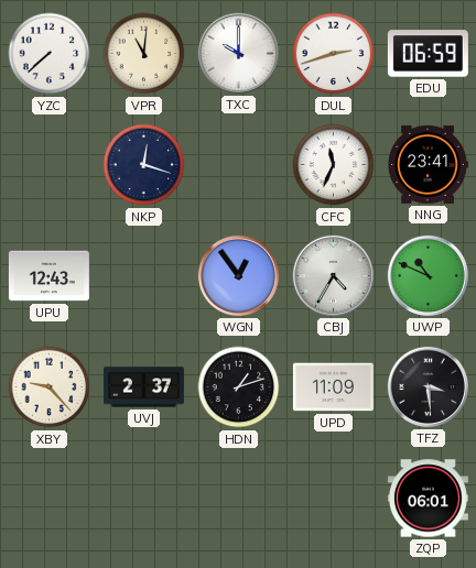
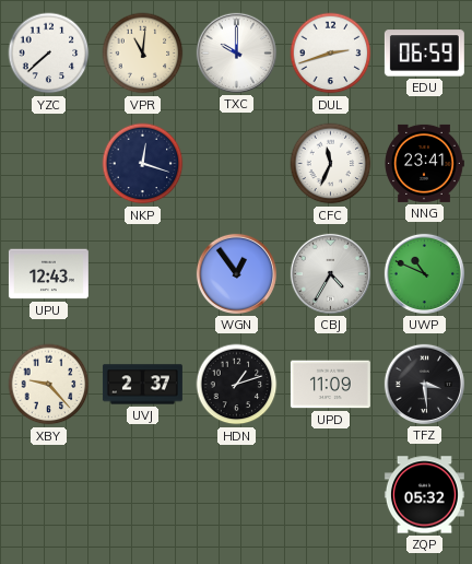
ZQP: 06:01 -> 05:32
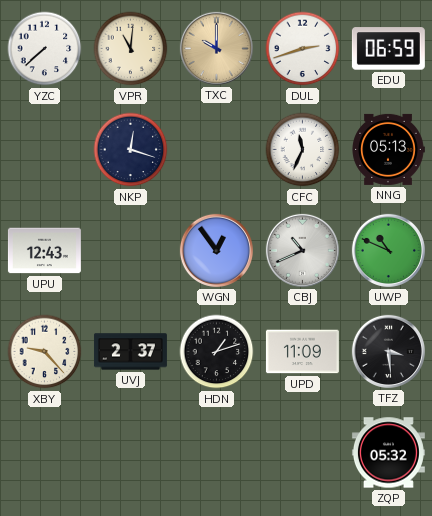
TXC dial: white -> champagne
NNG: 23:41 -> 05:13
CBJ: 4:35 -> 10:41
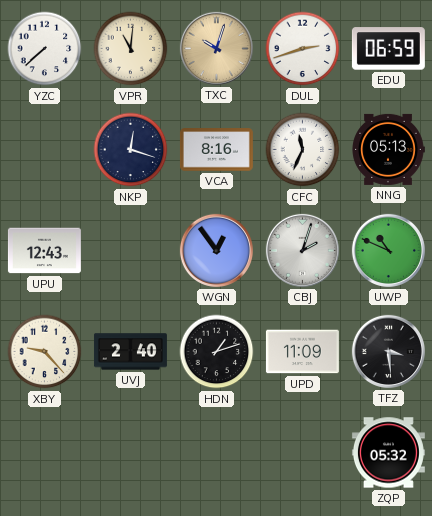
TXC: 10:00 -> 10:03
VCA: none -> 8:16
CBJ: 10:41 -> 2:03
UVJ: 2:37 -> 2:40
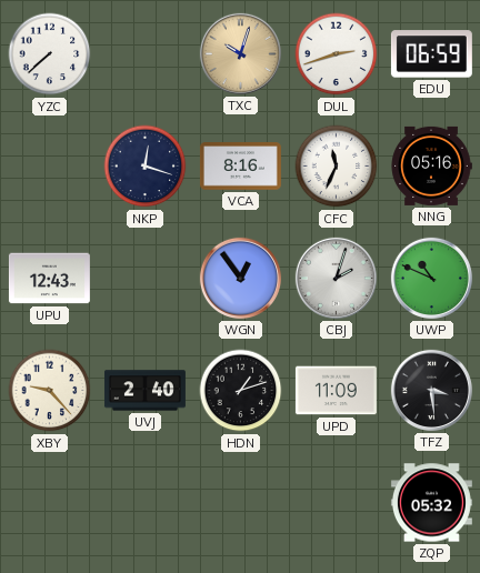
VPR: 11:01 -> none
NNG: 05:13 -> 05:16
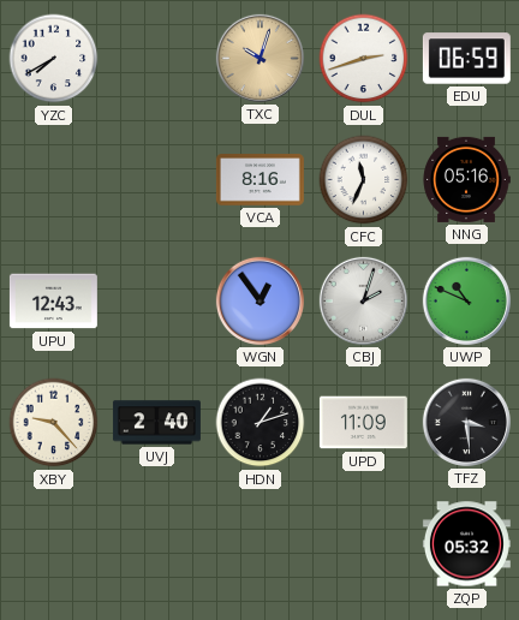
YZC: 7:38 -> 7:40
NKP: 12:18 -> none
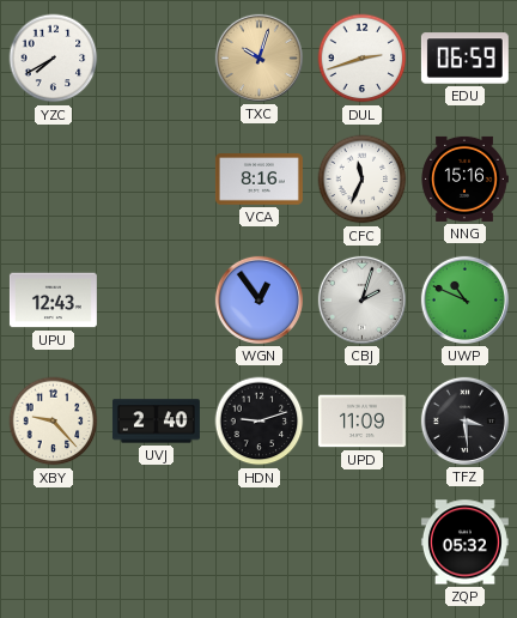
NNG: 05:16 -> 15:16
HDN: 1:12 -> 9:12
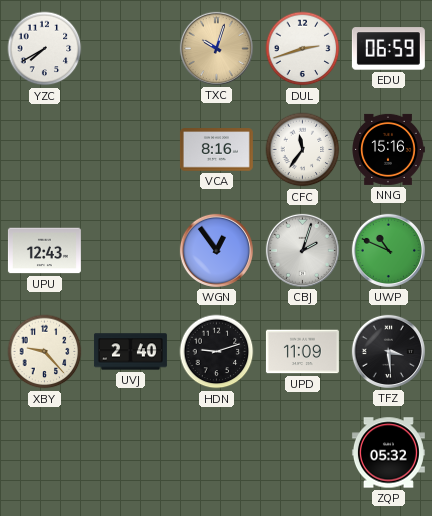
CFC: 11:34 -> 11:36
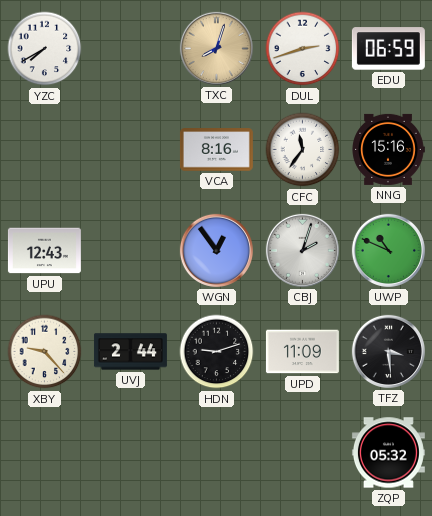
TXC: 10:03 -> 8:03
UVJ: 2:40 -> 2:44
